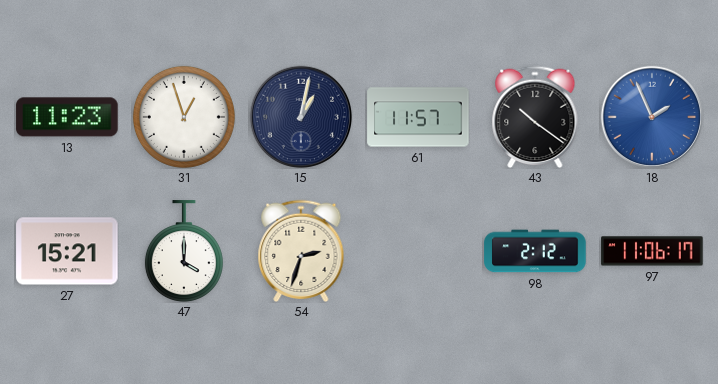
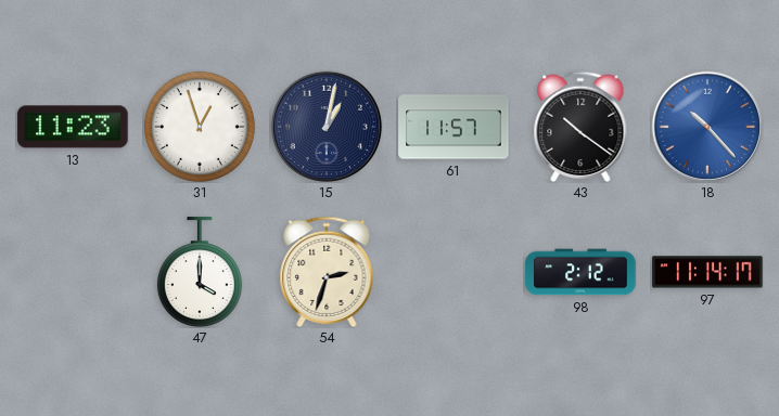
18: 1:56 -> 10:23
27: 15:21 -> none
97: 11:06 -> 11:14
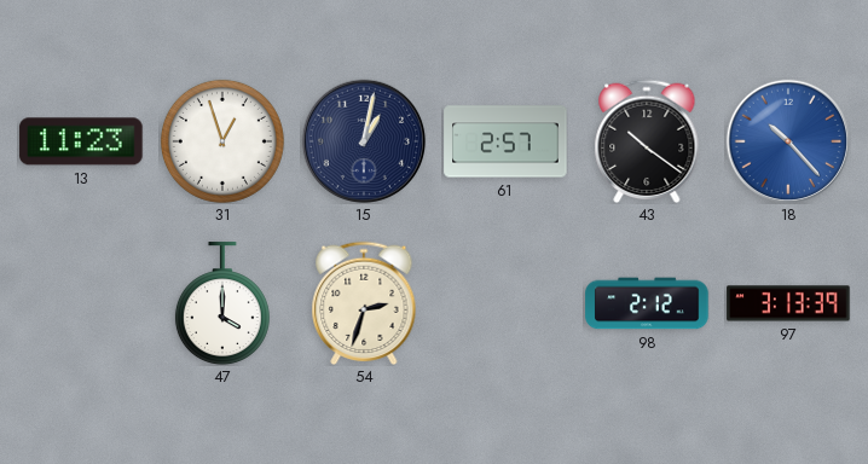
61: 11:57 -> 2:57
97: 11:14 -> 3:13
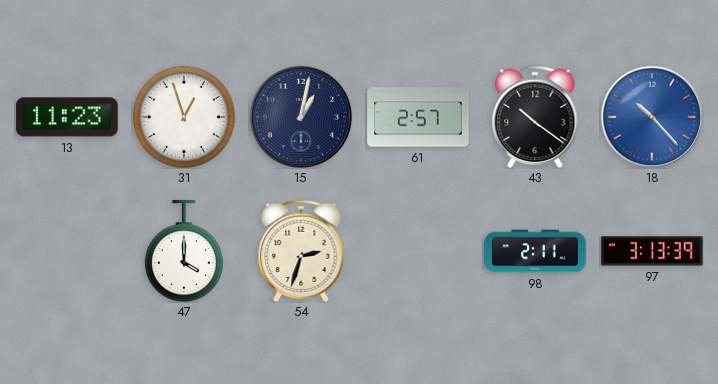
98: 2:12 -> 2:11
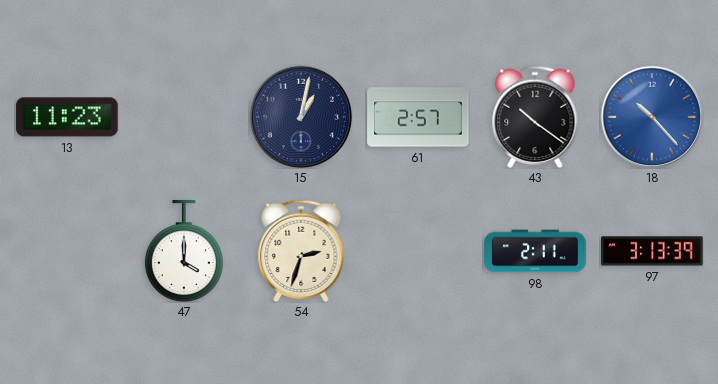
31: 12:57 -> none
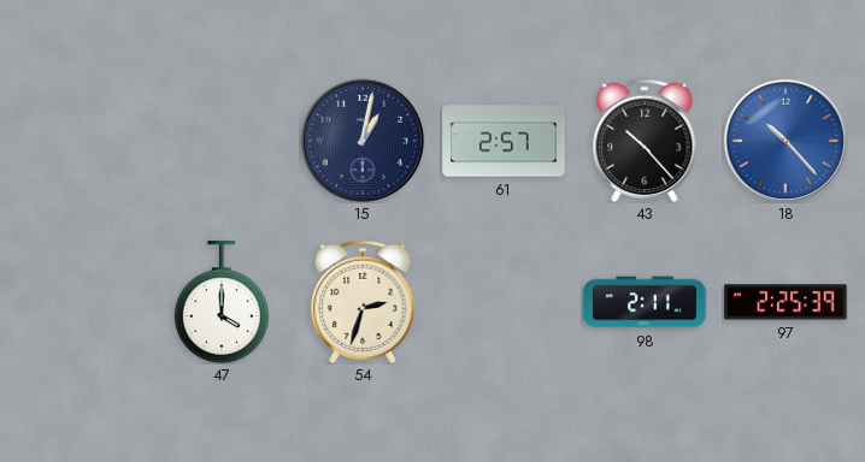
13: 11:23 -> none
43: 10:21 -> 10:23
97: 3:13 -> 2:25
